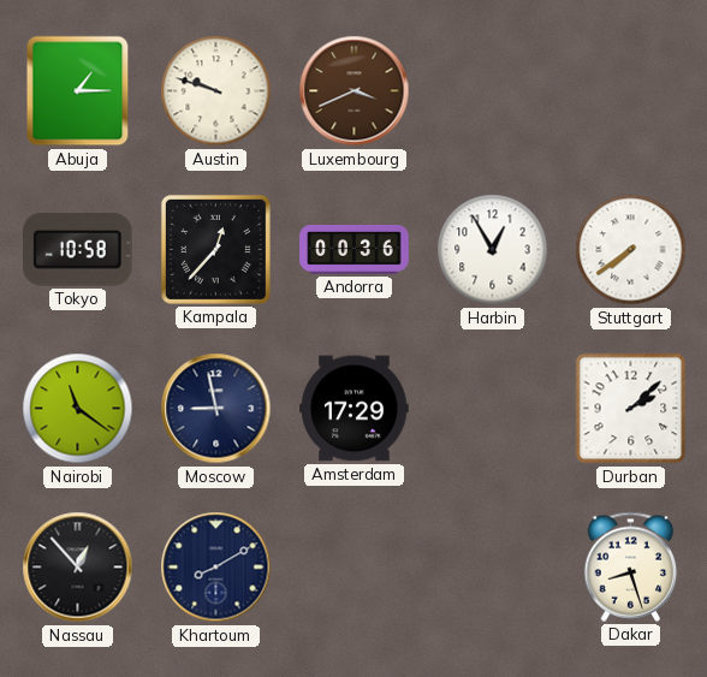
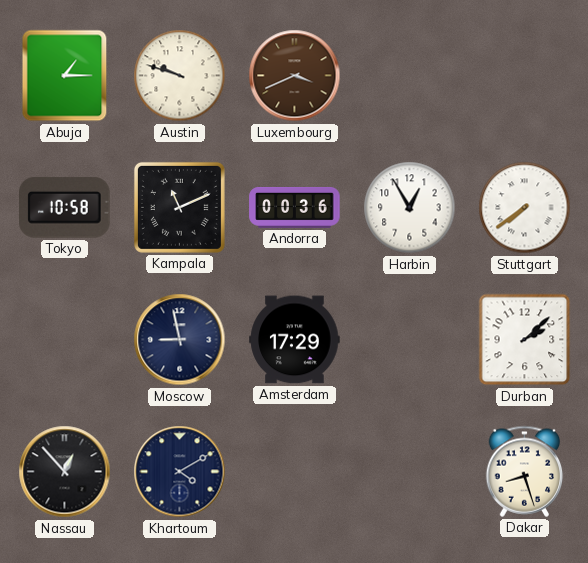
Kampala: 12:37 -> 11:11
Nairobi: 11:21 -> none
Khartoum: 8:10 -> 4:10
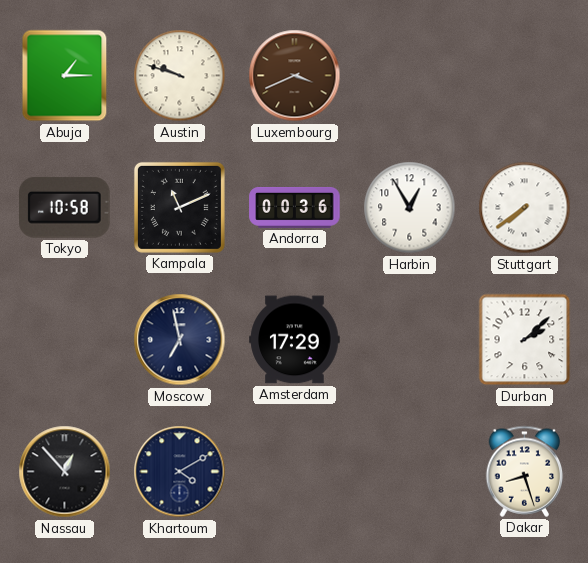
Moscow: 8:58 -> 6:58
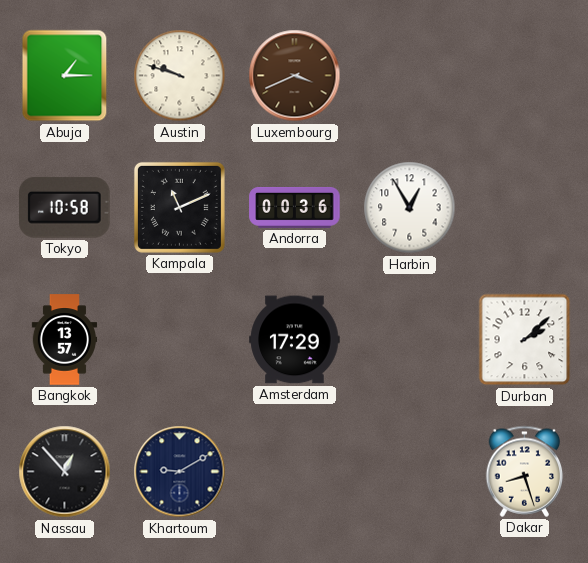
Stuttgart: 7:39 -> none
Bangkok: none -> 13:57
Moscow: 6:58 -> none
Khartoum: 4:10 -> 9:10
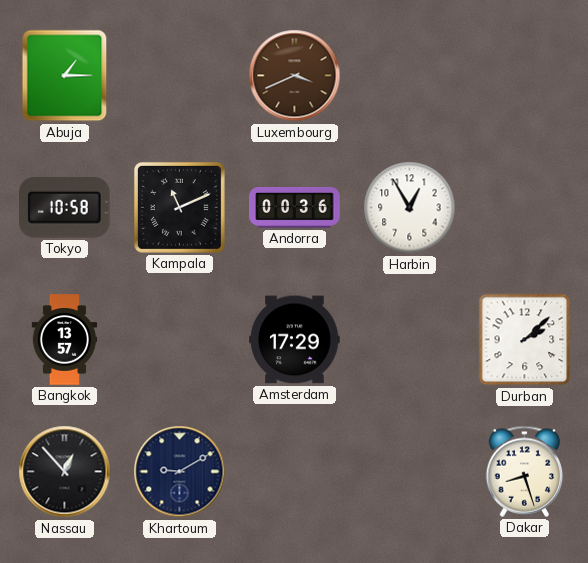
Austin: 9:48 -> none
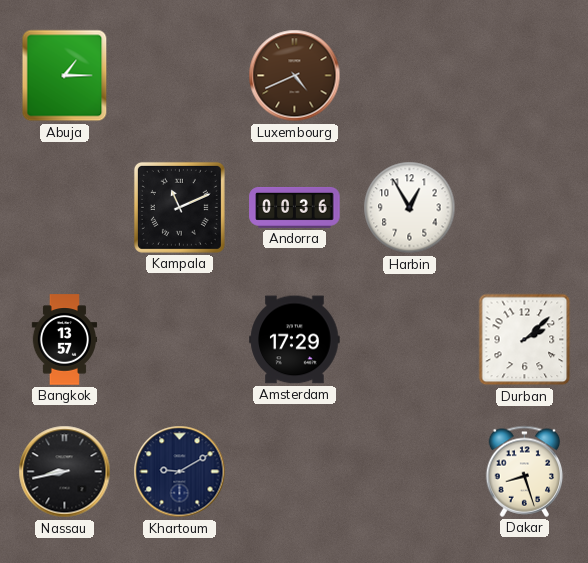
Luxembourg: 3:41 -> 4:41
Tokyo: 10:58 -> none
Nassau: 12:53 -> 8:43
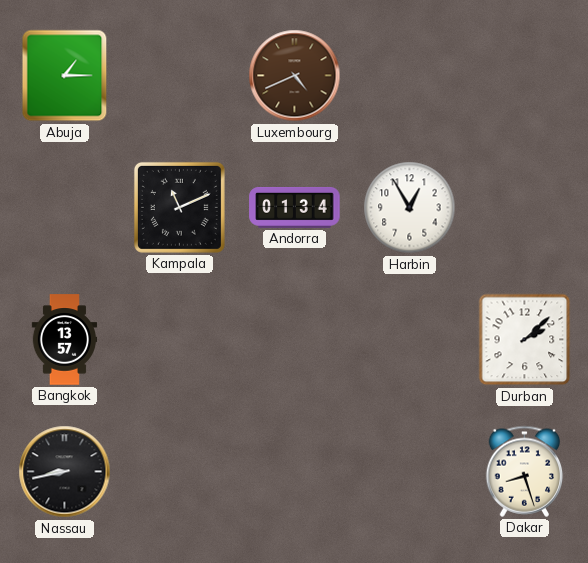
Andorra: 00:36 -> 01:34
Amsterdam: 17:29 -> none
Khartoum: 9:10 -> none
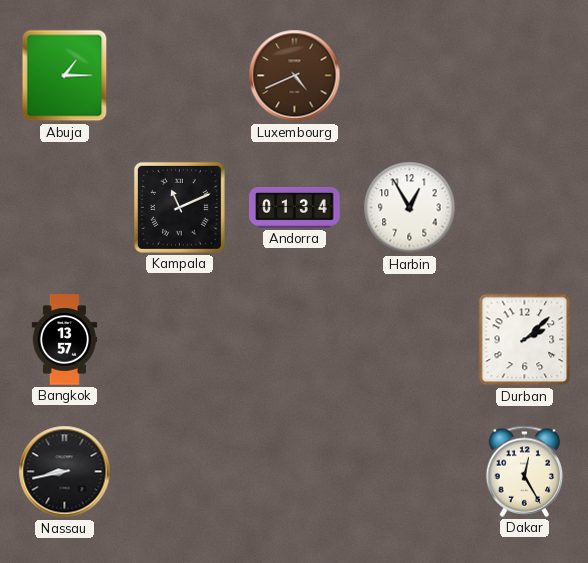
Dakar: 8:27 -> 12:25
